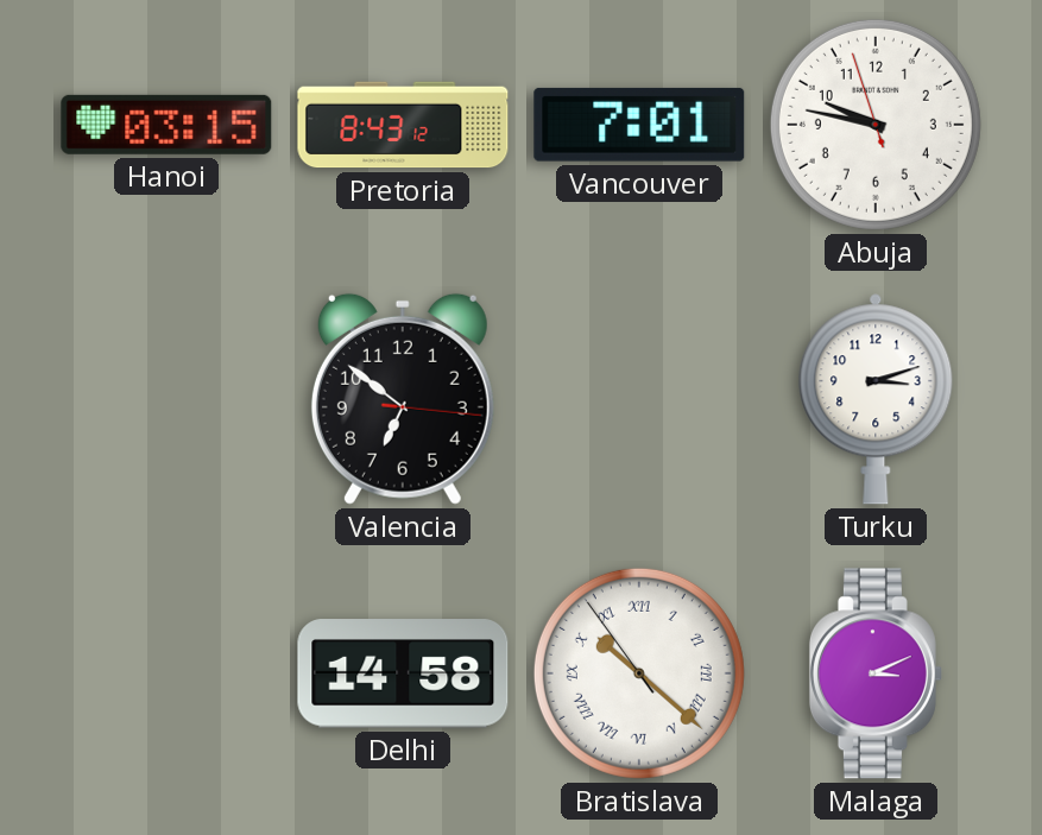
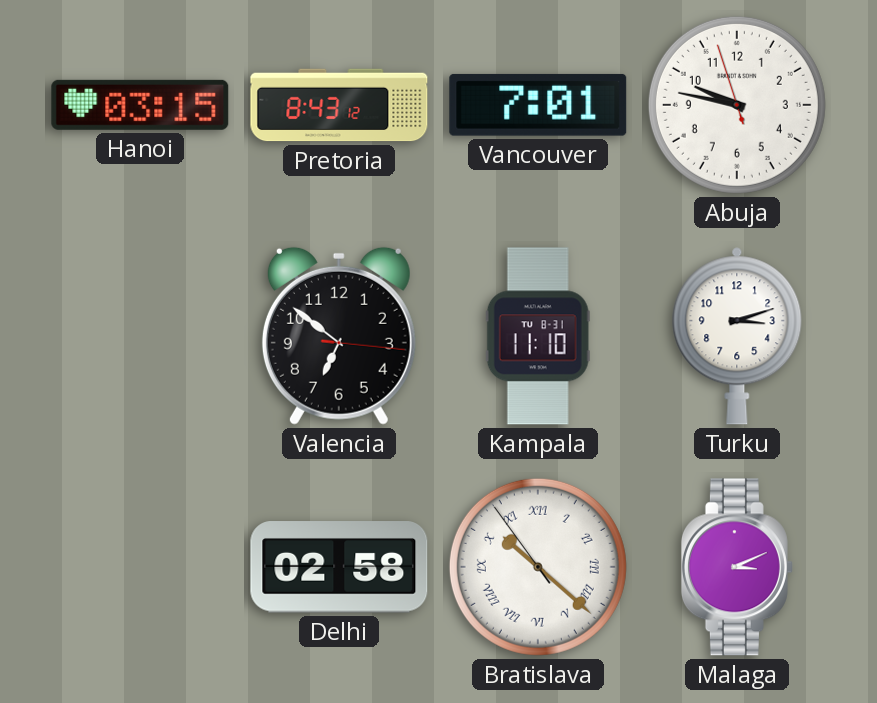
Kampala: none -> 11:10
Delhi: 14:58 -> 02:58
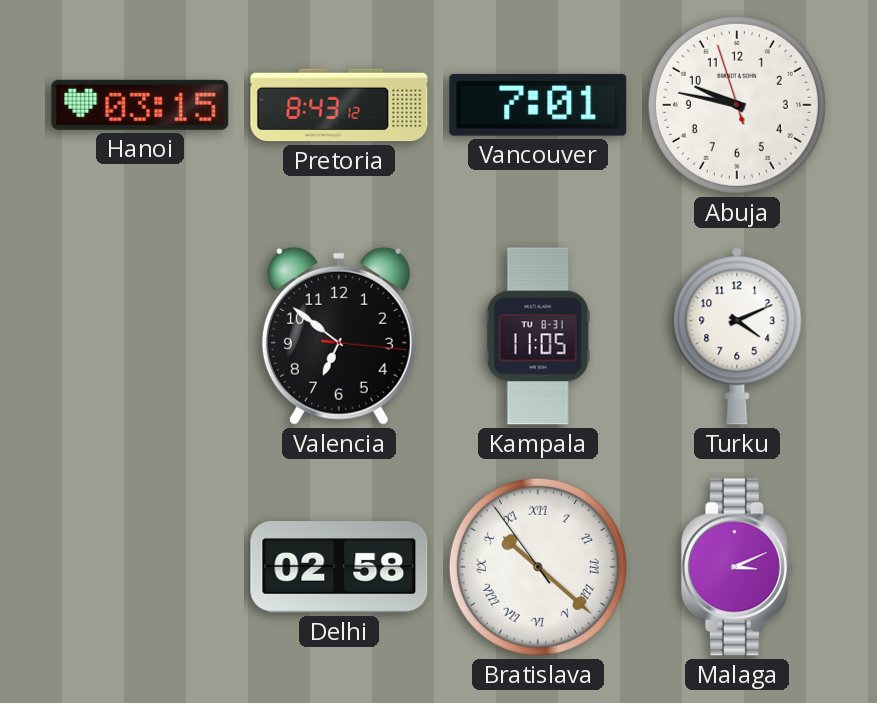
Kampala: 11:10 -> 11:05
Turku: 3:12 -> 4:11
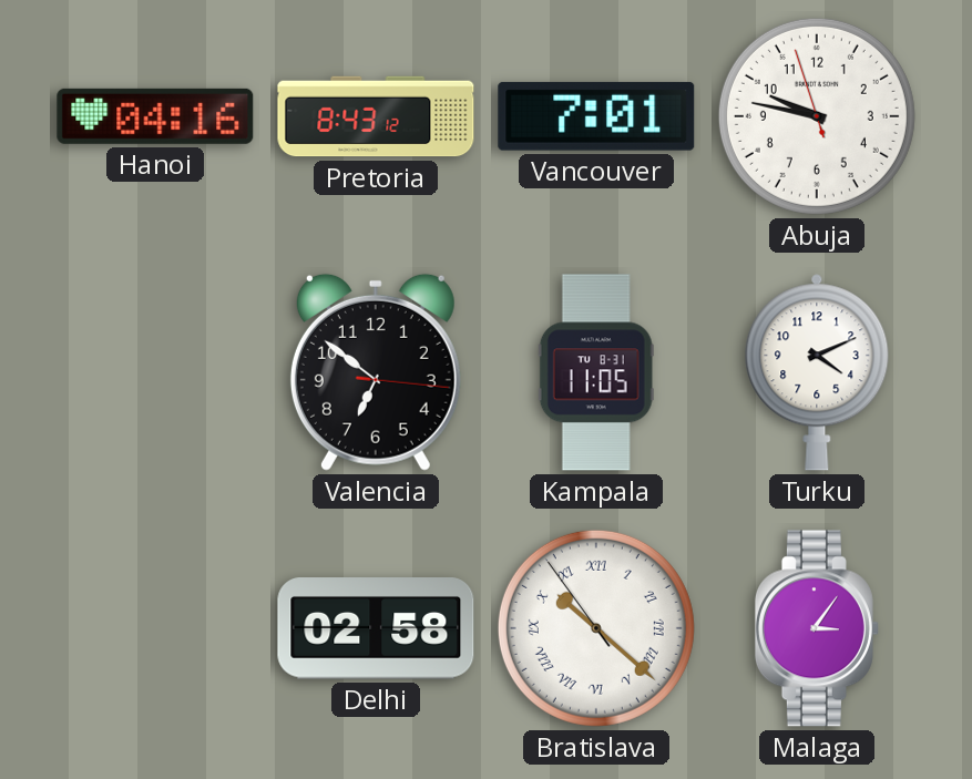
Hanoi: 03:15 -> 04:16
Malaga: 3:11 -> 3:06
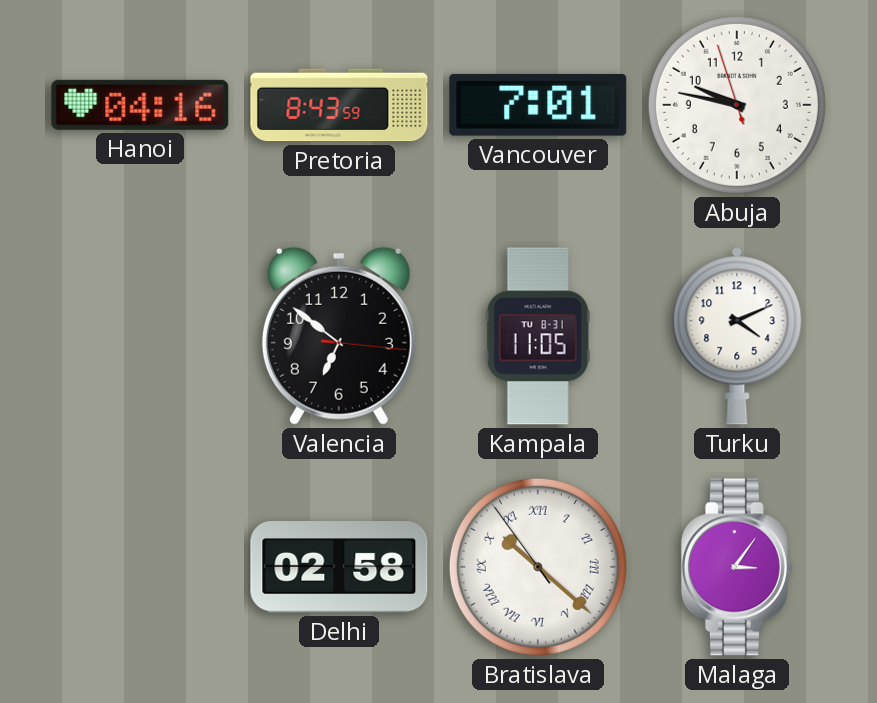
Pretoria: 8:43:12 -> 8:43:59
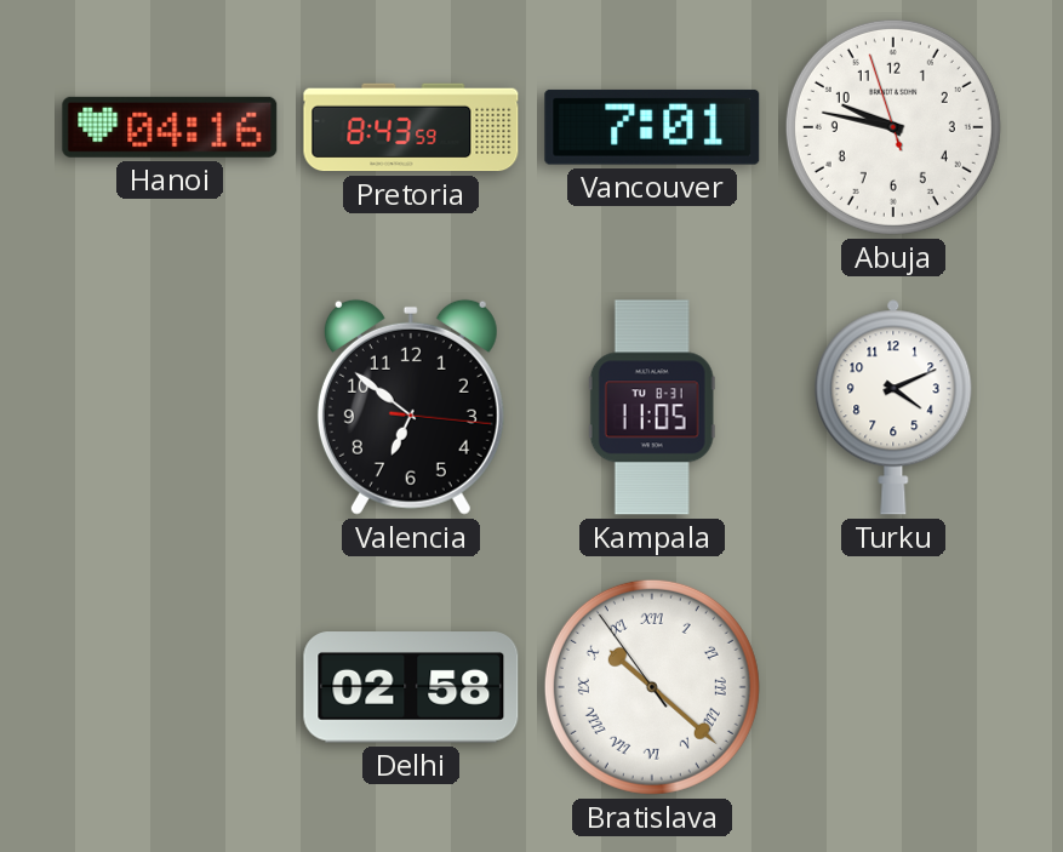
Malaga: 3:06 -> none
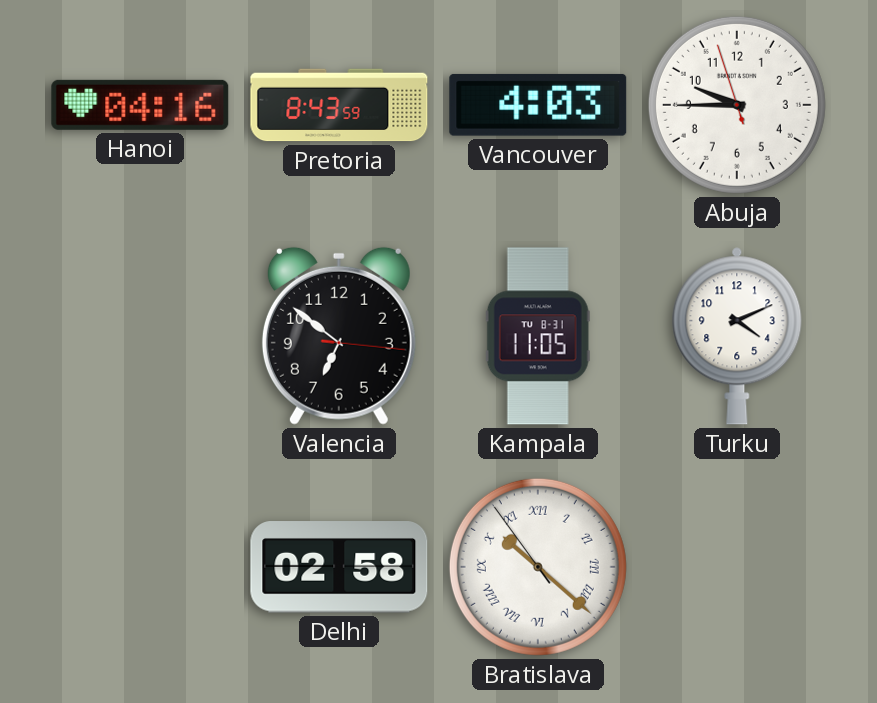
Vancouver: 7:01 -> 4:03
Abuja: 9:46 -> 9:44
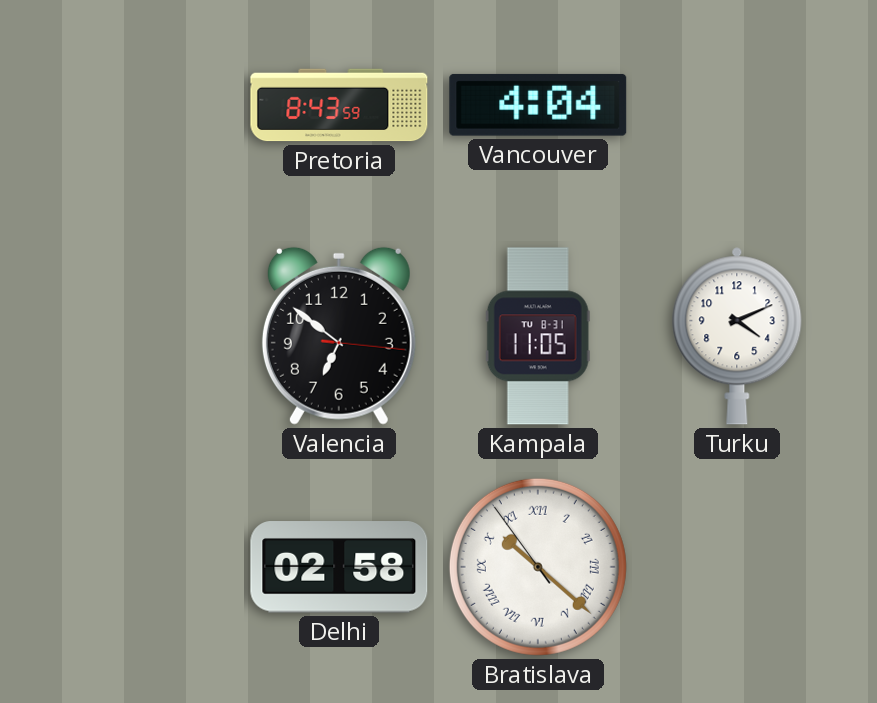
Hanoi: 04:16 -> none
Vancouver: 4:03 -> 4:04
Abuja: 9:44 -> none
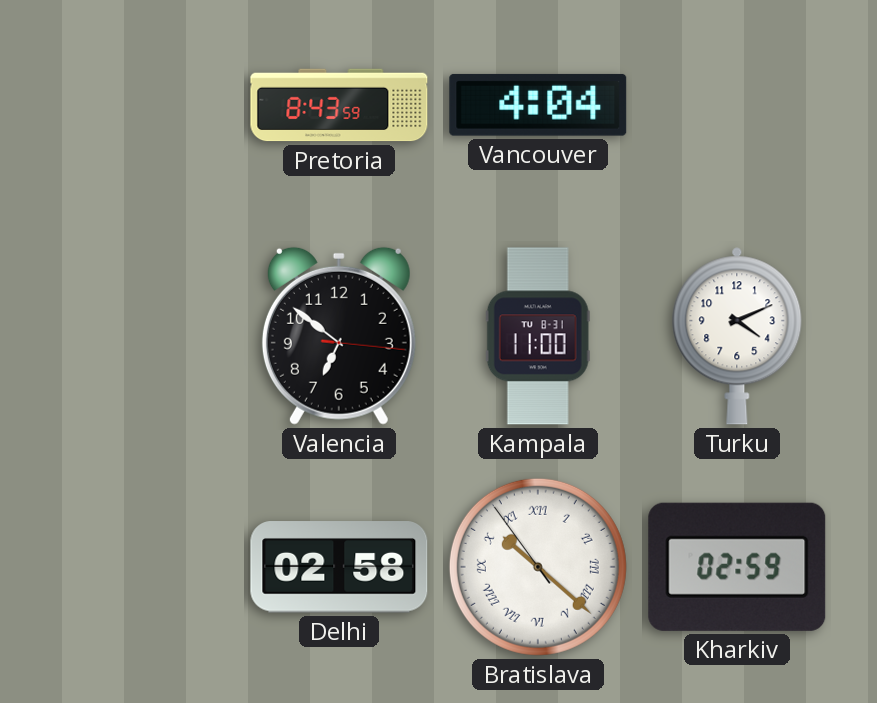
Kampala: 11:05 -> 11:00
Kharkiv: none -> 02:59
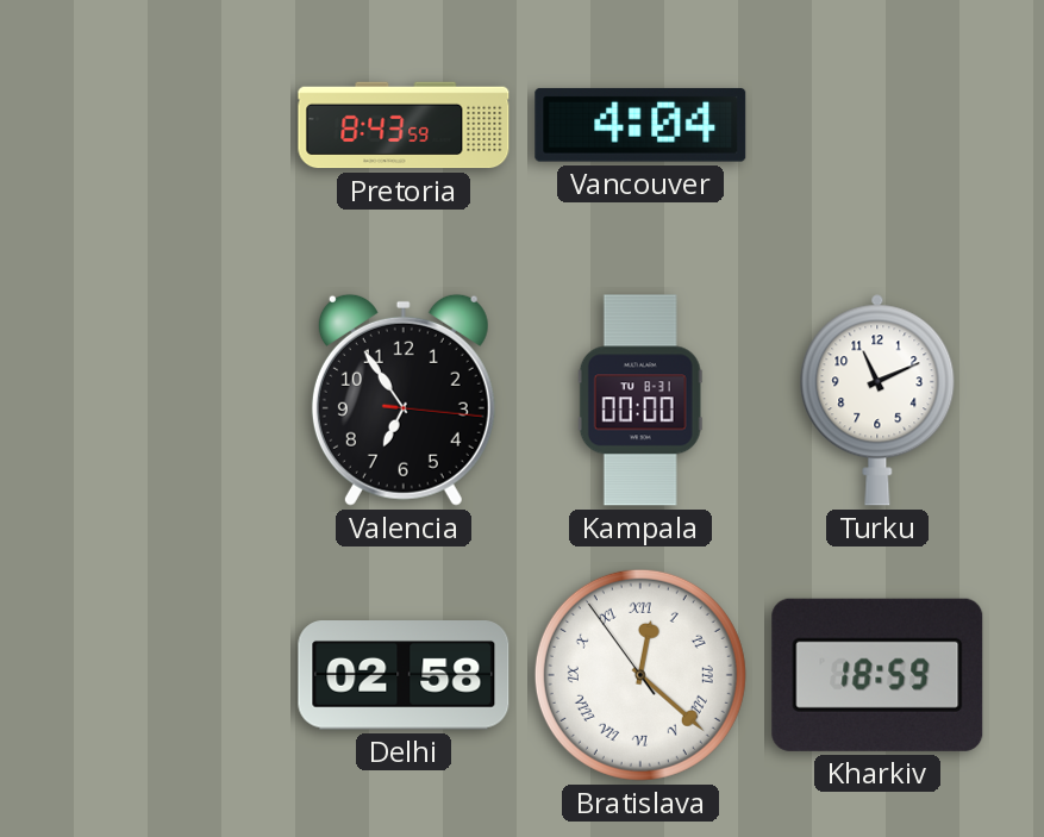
Valencia: 6:51 -> 6:54
Kampala: 11:00 -> 00:00
Turku: 4:11 -> 11:11
Bratislava: 10:21 -> 12:21
Kharkiv: 02:59 -> 18:59
